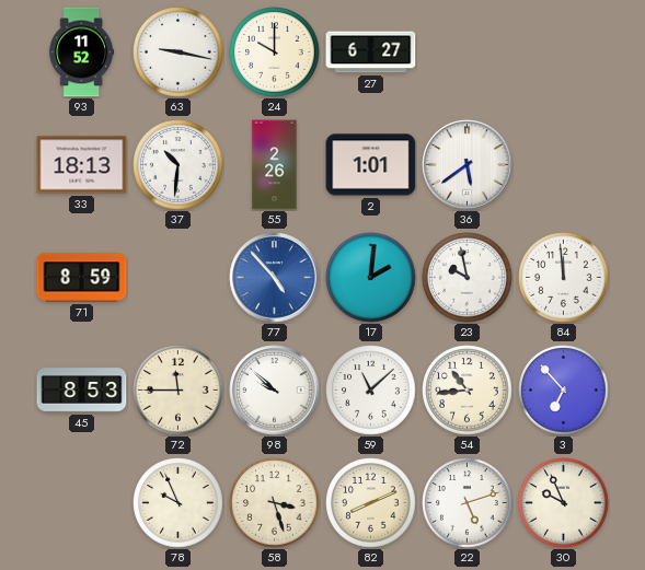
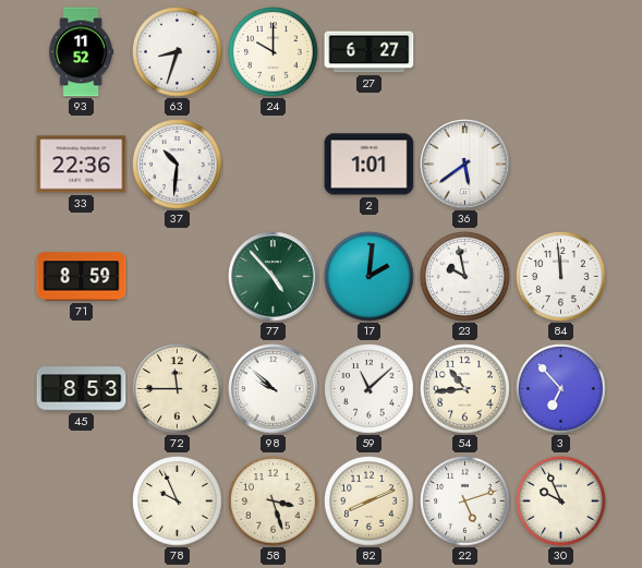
63: 9:17 -> 8:33
33: 18:13 -> 22:36
55: 2:26 -> none
77 dial: blue -> green
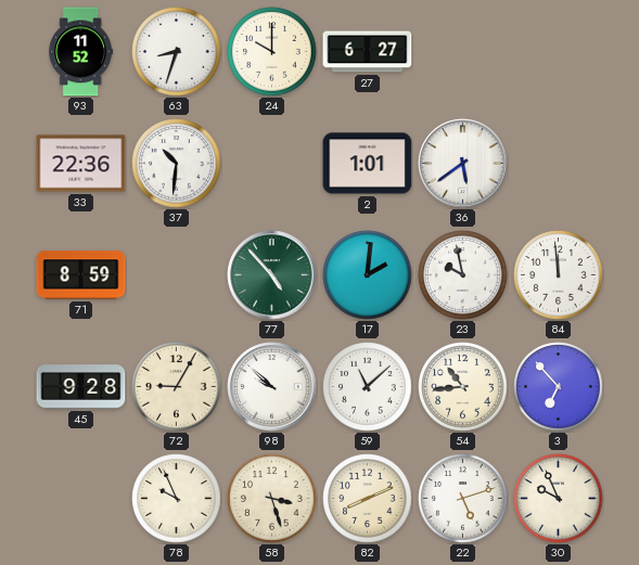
45: 8:53 -> 9:28
72: 11:45 -> 9:05
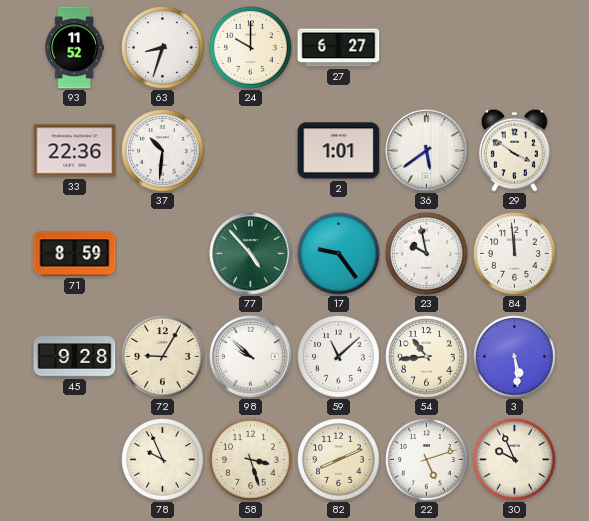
29: none -> 3:51
17: 2:01 -> 9:24
3: 6:53 -> 5:29
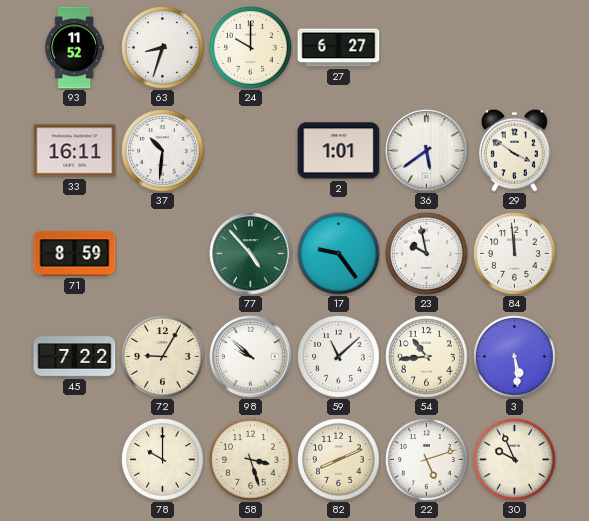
33: 22:36 -> 16:11
45: 9:28 -> 7:22
78: 9:56 -> 10:00
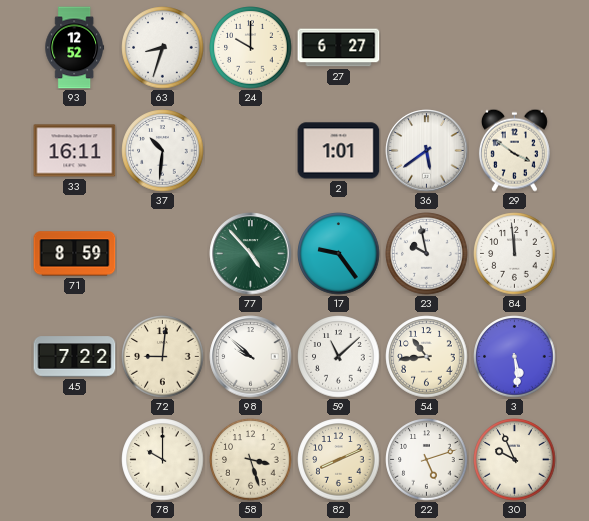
93: 11:52 -> 12:52
72: 9:05 -> 9:01
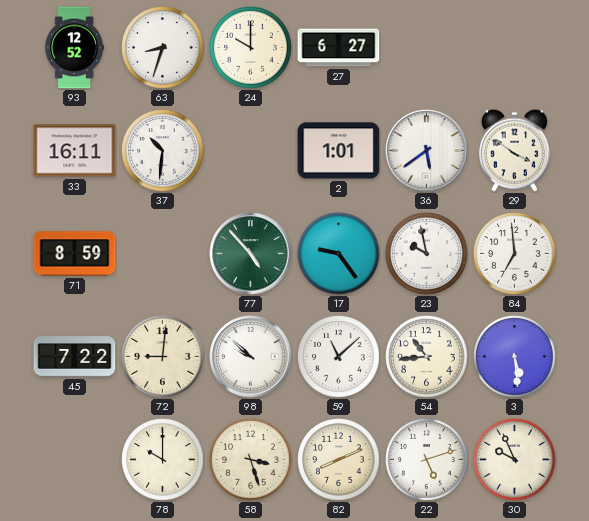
84: 11:59 -> 6:59
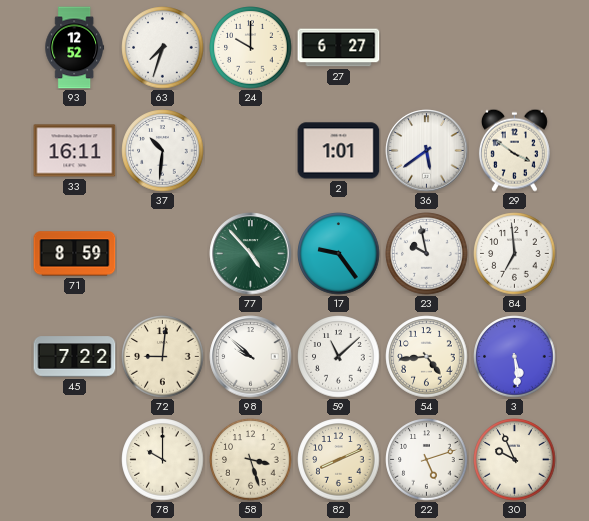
63: 8:33 -> 7:33
54: 10:44 -> 4:44
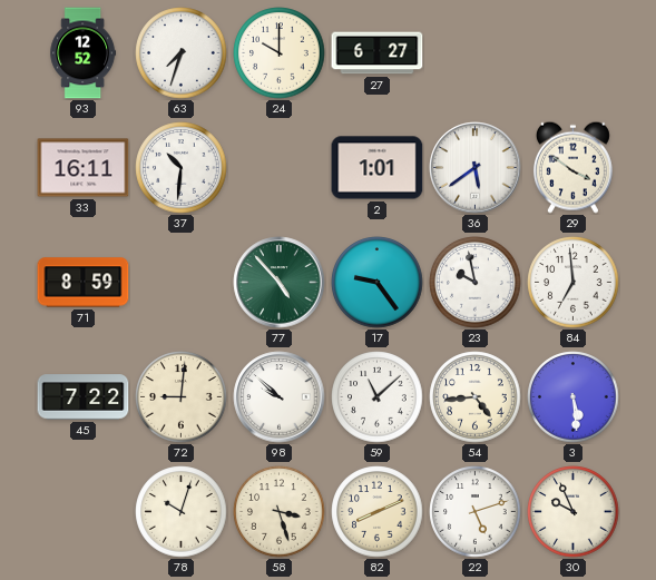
78: 10:00 -> 10:03
